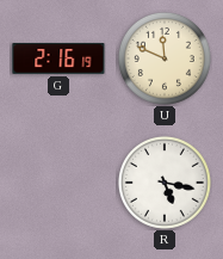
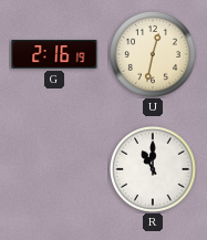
U: 11:49 -> 12:32
R: 5:17 -> 11:00
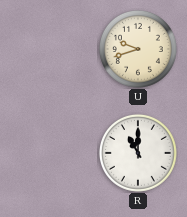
G: 2:16 -> none
U: 12:32 -> 9:42
